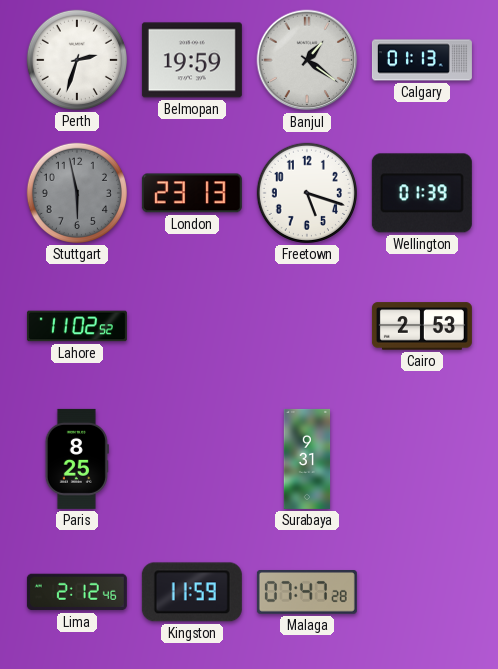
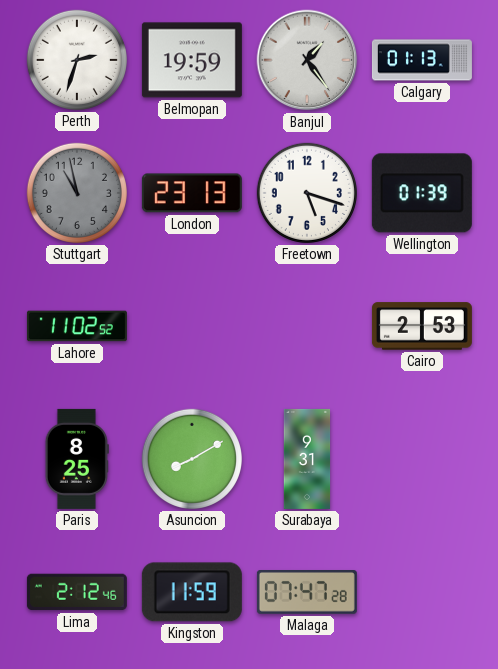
Banjul: 1:21 -> 1:24
Stuttgart: 5:58 -> 10:58
Asuncion: none -> 8:10
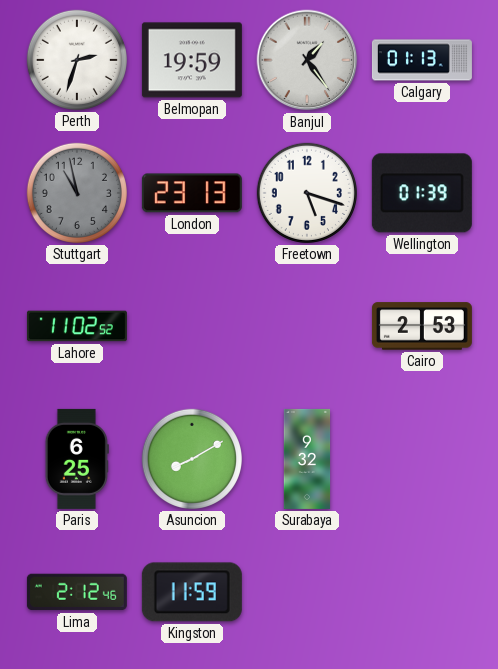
Paris: 8:25 -> 6:25
Surabaya: 9:31 -> 9:32
Malaga: 07:47 -> none
